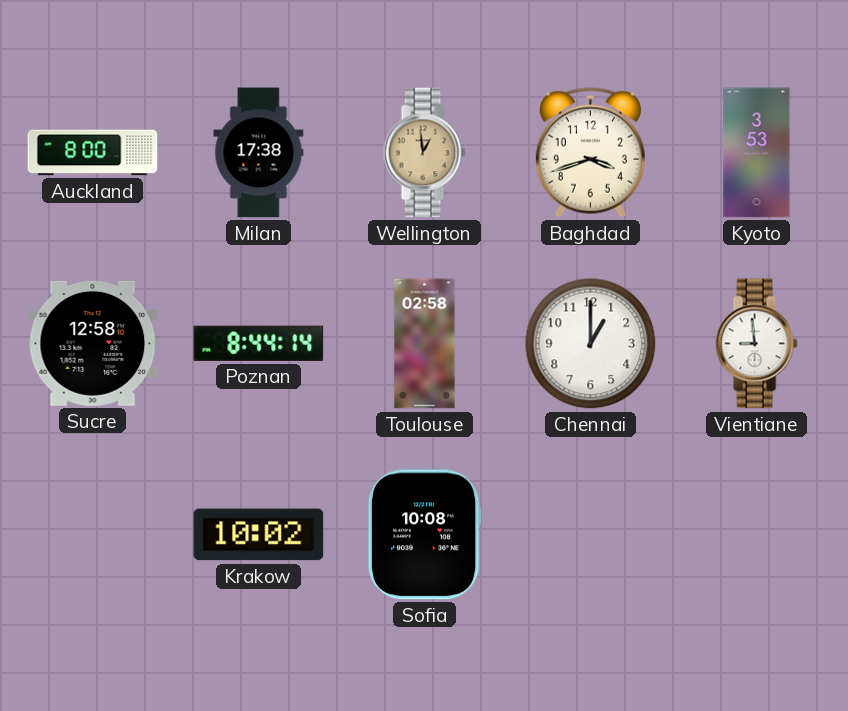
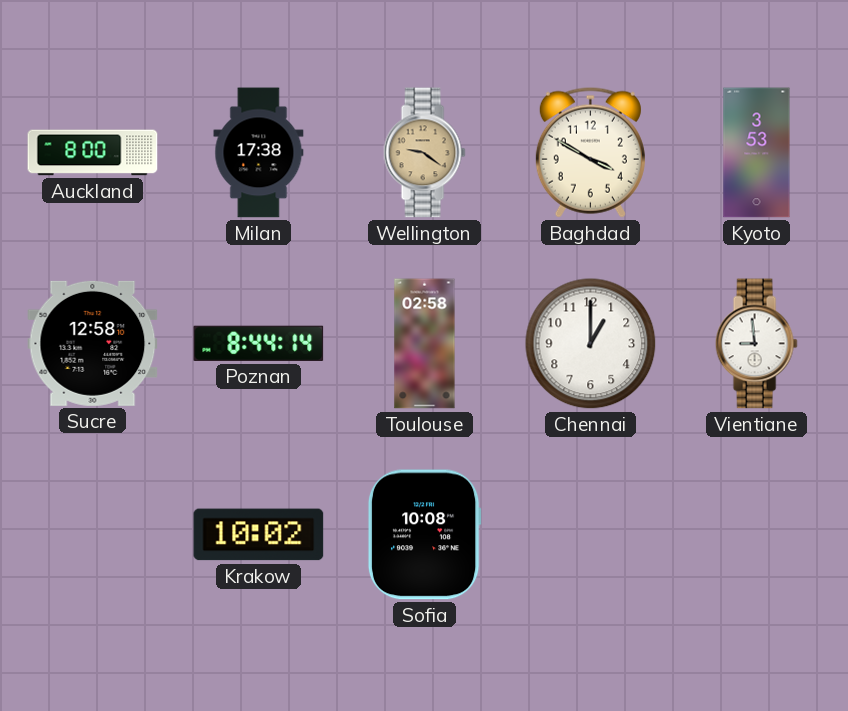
Wellington: 12:59 -> 9:21
Baghdad: 3:42 -> 3:50
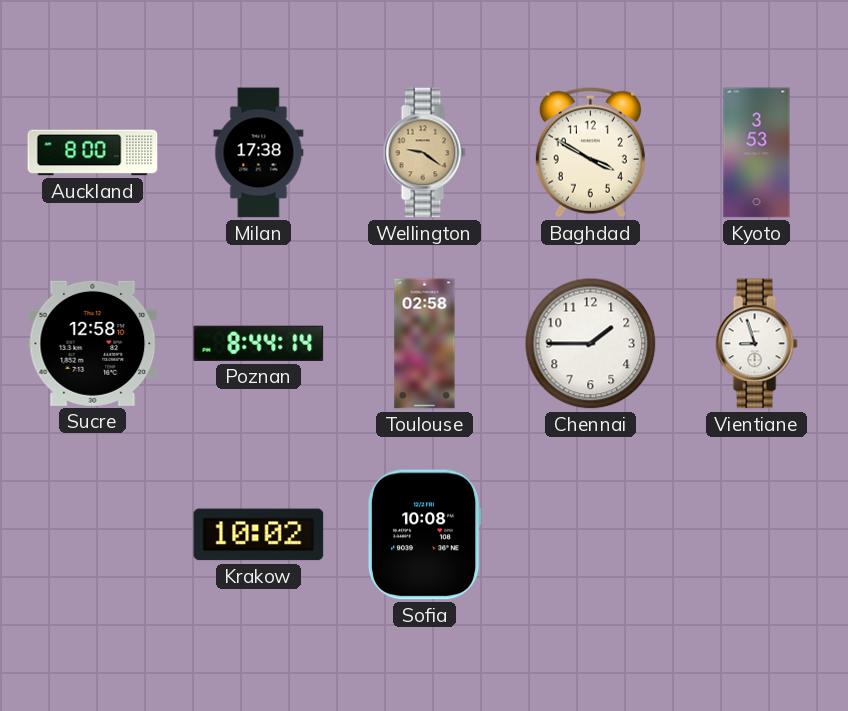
Chennai: 1:00 -> 1:45
Vientiane: 8:59 -> 8:57
